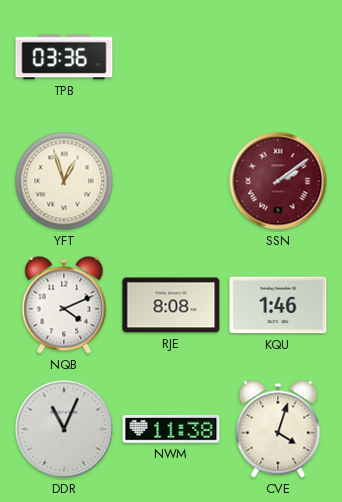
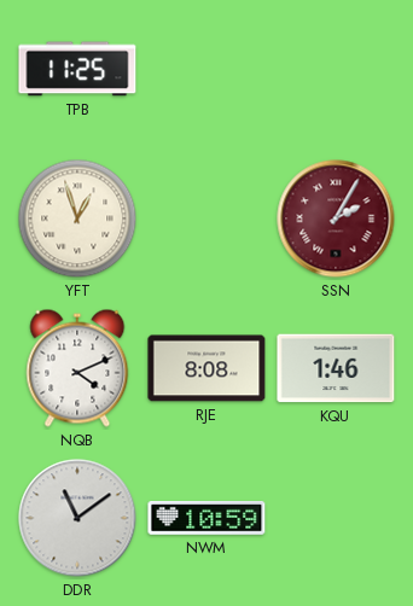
TPB: 03:36 -> 11:25
SSN: 2:09 -> 2:05
DDR: 11:04 -> 11:09
NWM: 11:38 -> 10:59
CVE: 4:03 -> none
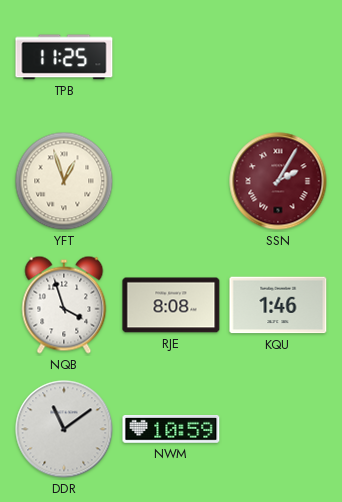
NQB: 4:11 -> 3:57
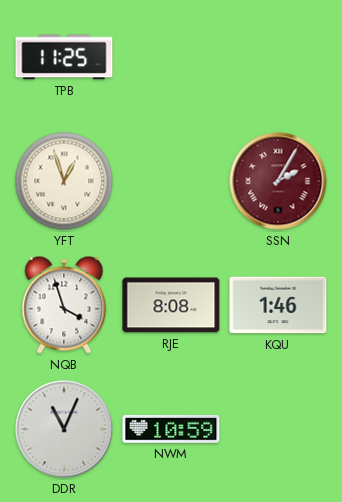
DDR: 11:09 -> 11:04
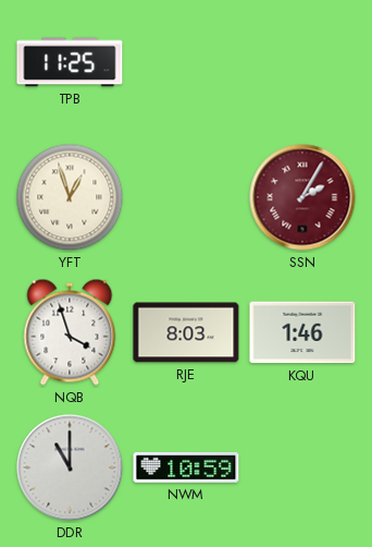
RJE: 8:08 -> 8:03
DDR: 11:04 -> 11:00
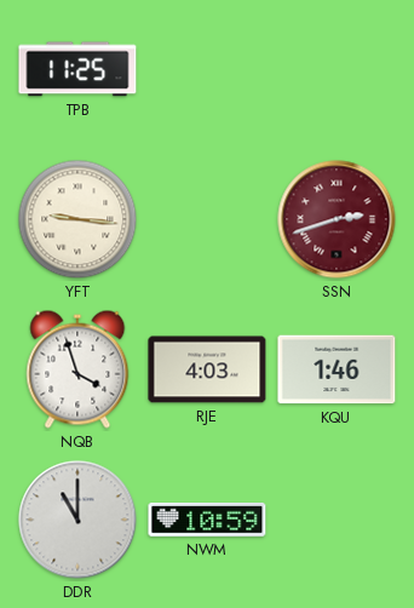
YFT: 12:57 -> 9:16
SSN: 2:05 -> 2:42
RJE: 8:03 -> 4:03
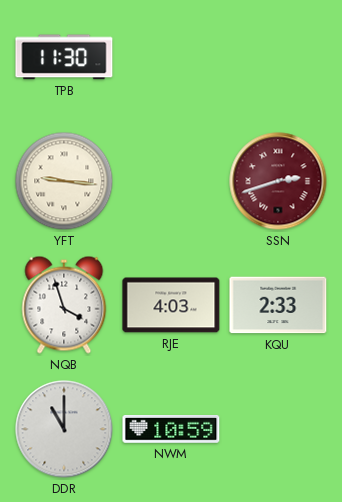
TPB: 11:25 -> 11:30
KQU: 1:46 -> 2:33
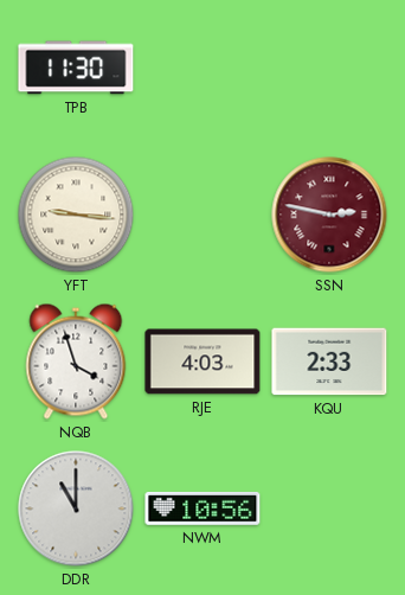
SSN: 2:42 -> 2:47
NWM: 10:59 -> 10:56
